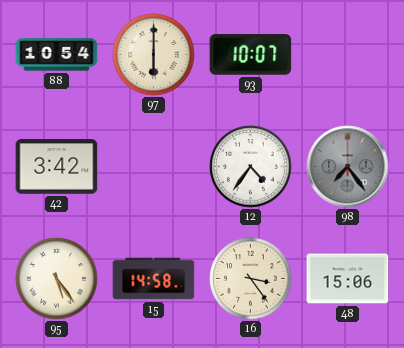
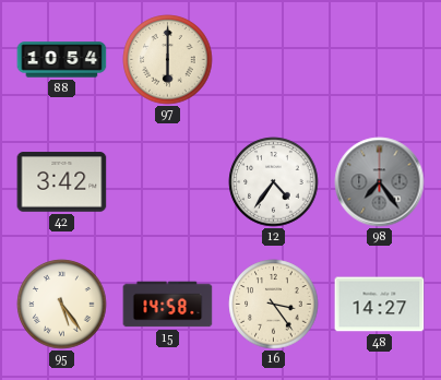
93: 10:07 -> none
48: 15:06 -> 14:27
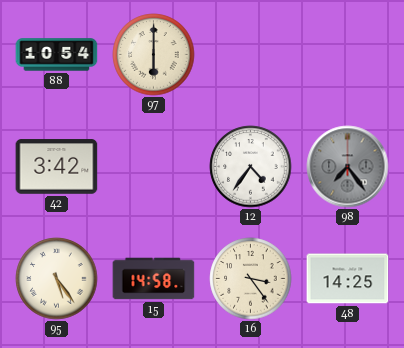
48: 14:27 -> 14:25
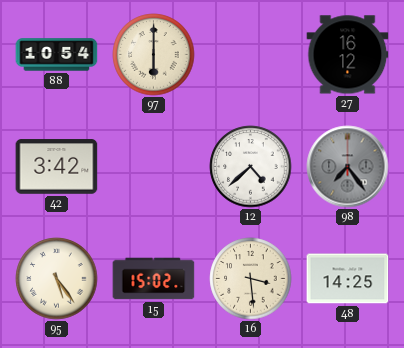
27: none -> 16:12
12: 4:36 -> 4:38
15: 14:58 -> 15:02
16: 3:24 -> 3:29
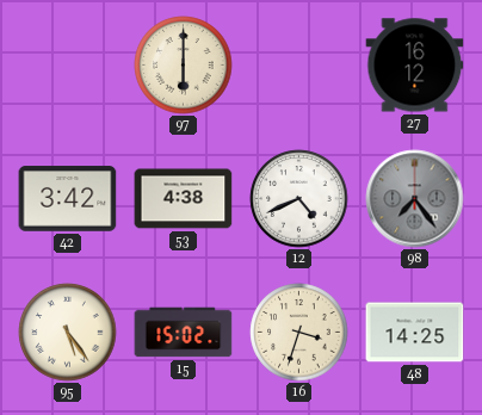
88: 10:54 -> none
53: none -> 4:38
12: 4:38 -> 4:41
16: 3:29 -> 3:33
